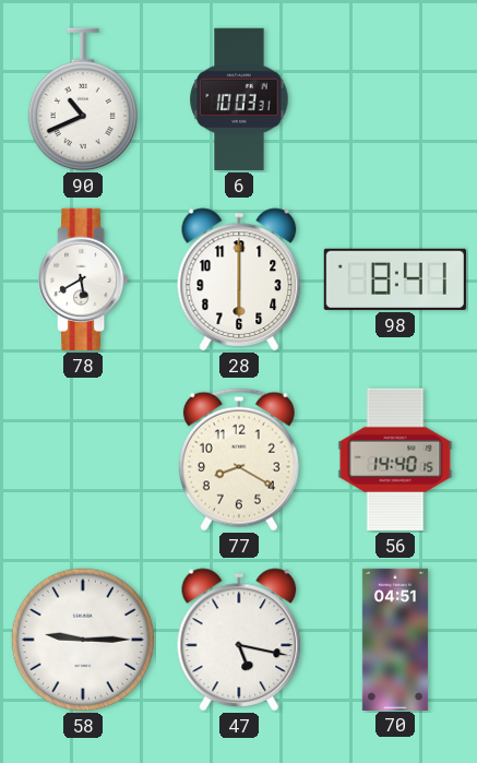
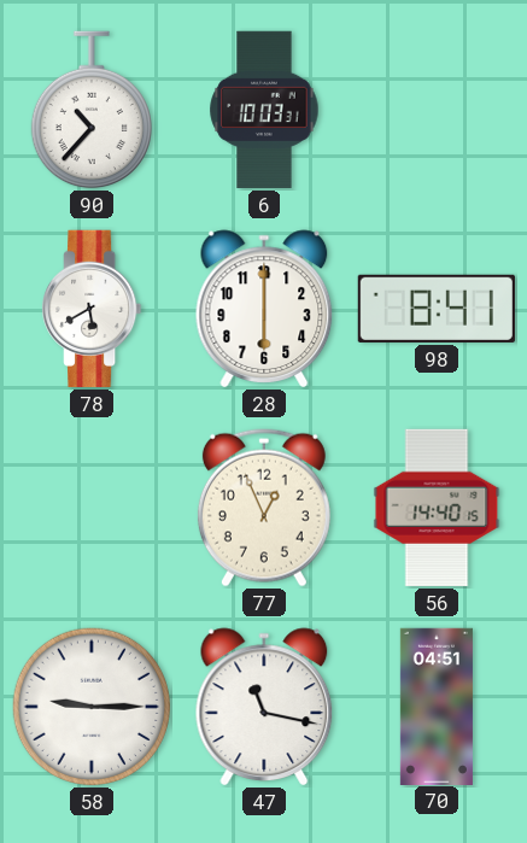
90: 10:41 -> 10:37
77: 8:20 -> 12:56
47: 5:17 -> 11:17
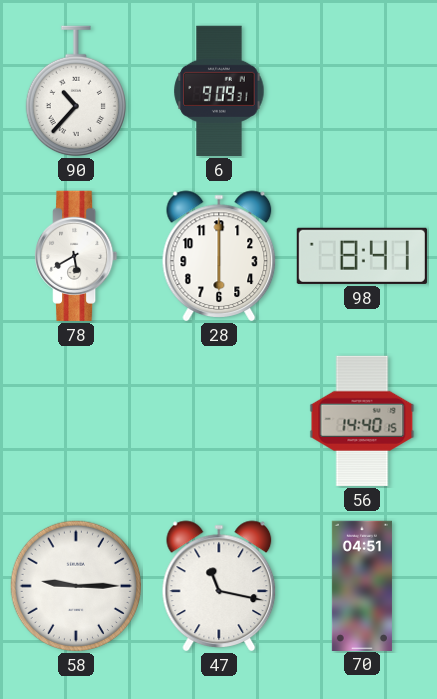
6: 10:03 -> 9:09
77: 12:56 -> none
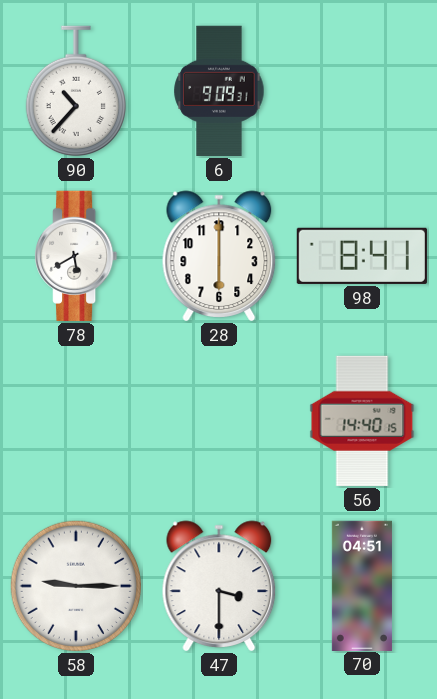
47: 11:17 -> 3:30
